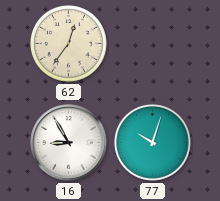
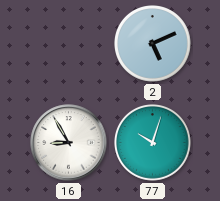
62: 12:36 -> none
2: none -> 5:11
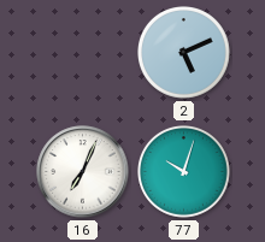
16: 8:55 -> 7:04
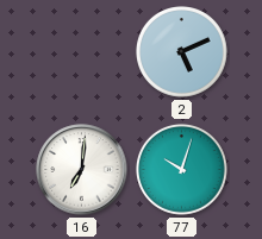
16: 7:04 -> 7:01
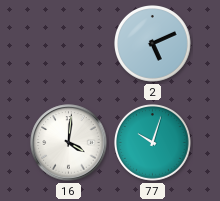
16: 7:01 -> 4:01
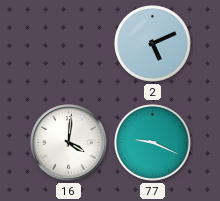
77: 10:03 -> 9:19
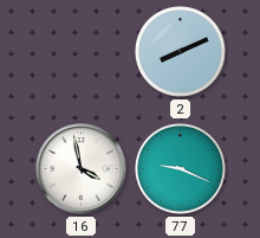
2: 5:11 -> 8:11
16: 4:01 -> 3:58
